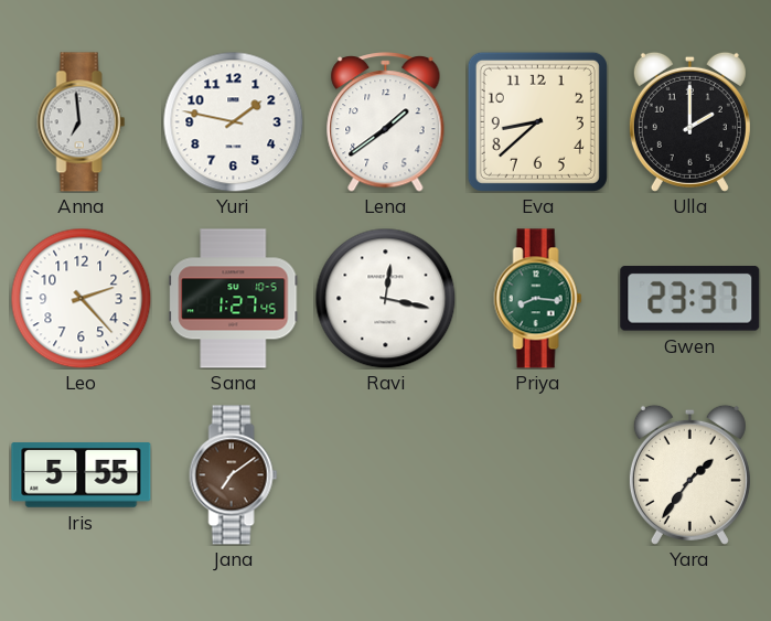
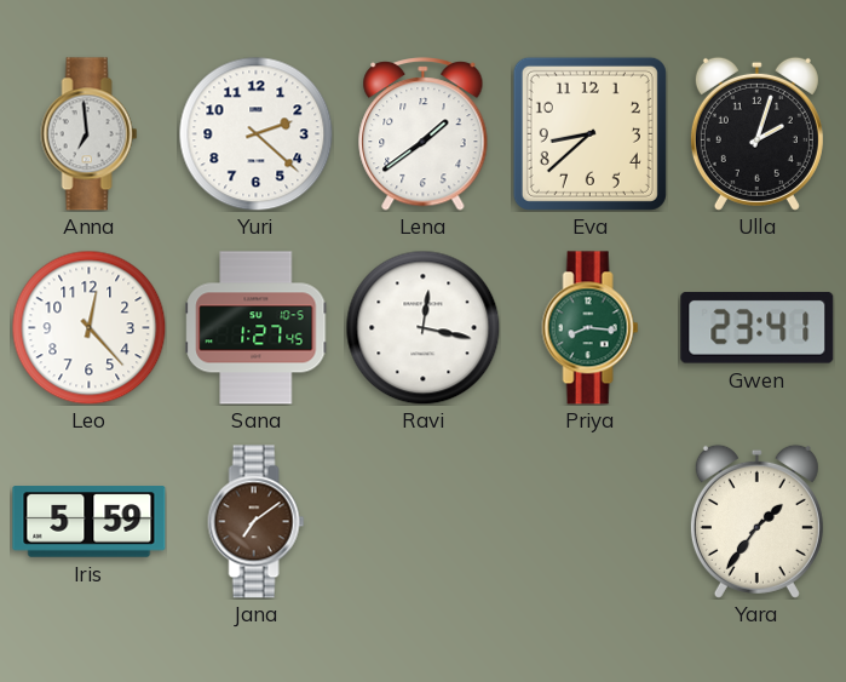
Yuri: 1:47 -> 2:22
Ulla: 2:00 -> 2:03
Leo: 2:23 -> 12:23
Gwen: 23:37 -> 23:41
Iris: 5:55 -> 5:59
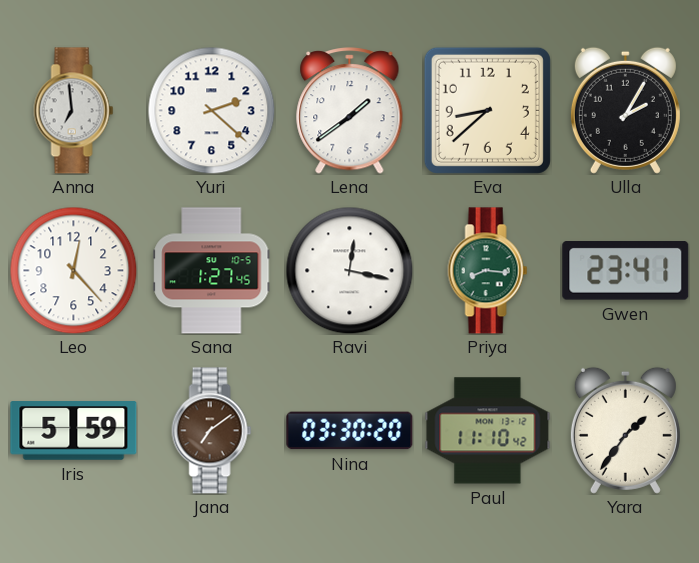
Ulla: 2:03 -> 2:05
Nina: none -> 03:30
Paul: none -> 11:10
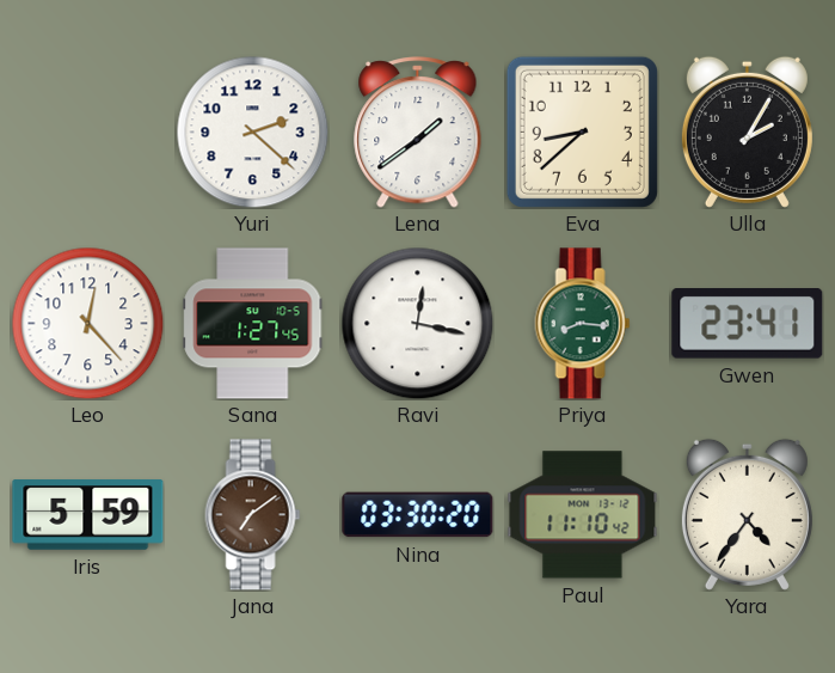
Anna: 6:59 -> none
Yara: 1:36 -> 4:36
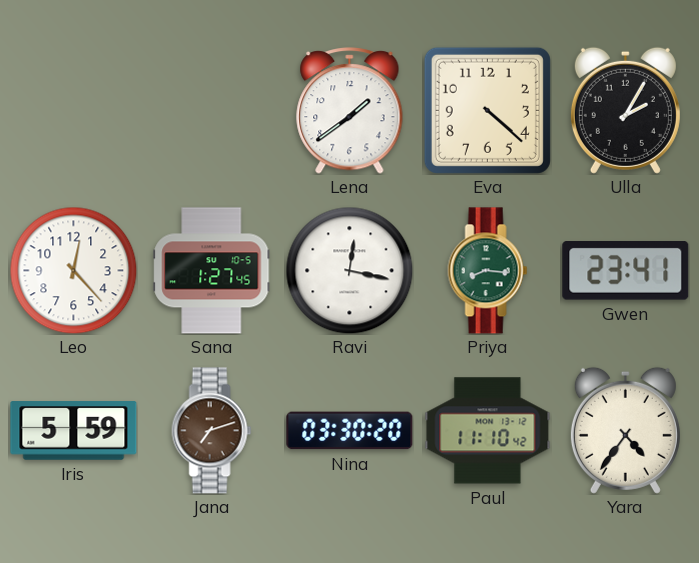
Yuri: 2:22 -> none
Eva: 8:38 -> 4:22
Jana: 7:09 -> 7:12
